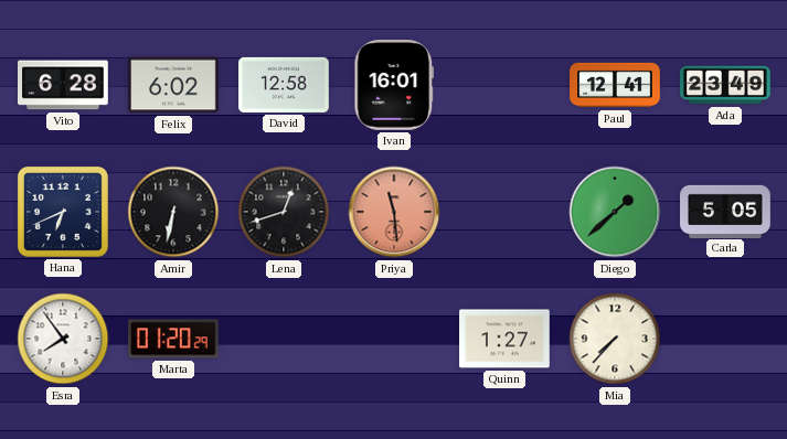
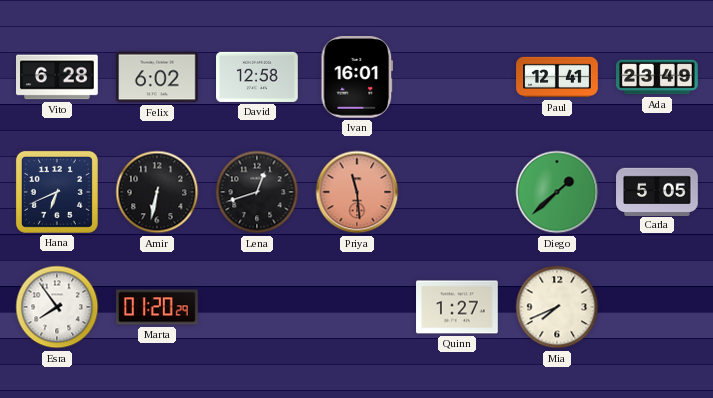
Mia: 7:37 -> 7:41
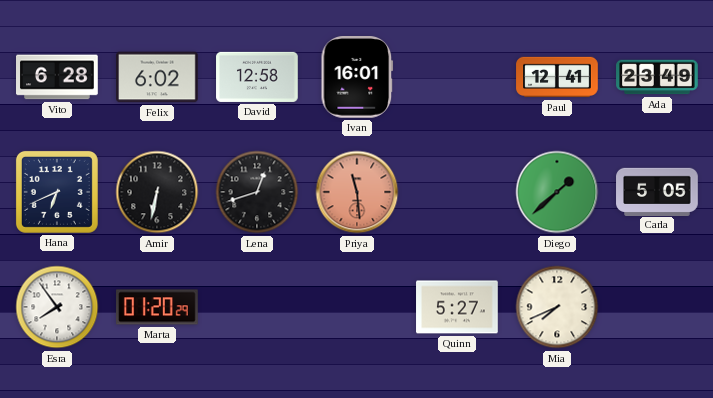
Quinn: 1:27 -> 5:27
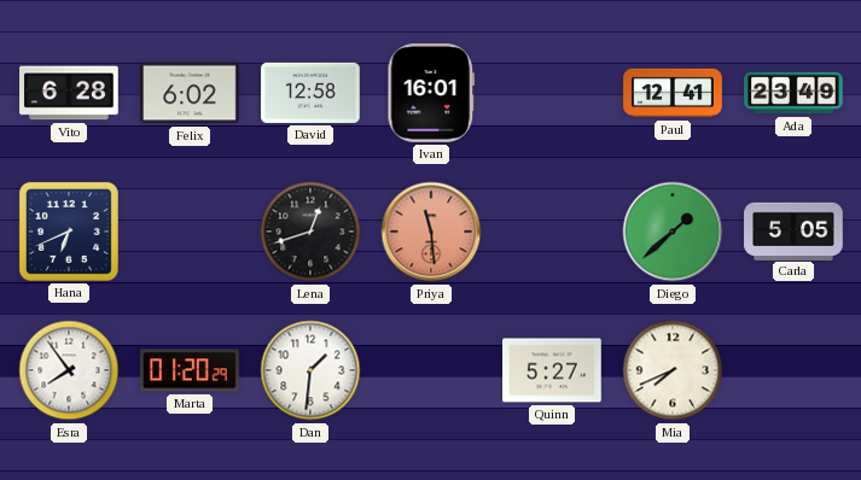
Amir: 6:32 -> none
Dan: none -> 1:31
